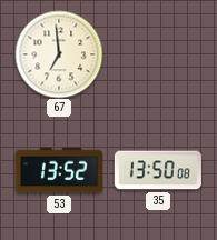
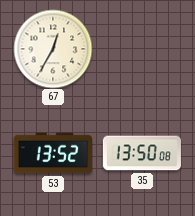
67: 6:59 -> 12:35
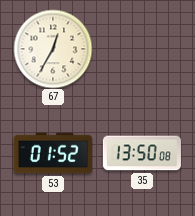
53: 13:52 -> 01:52
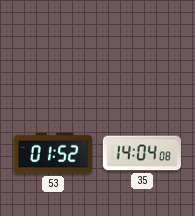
67: 12:35 -> none
35: 13:50 -> 14:04
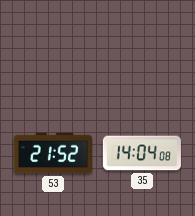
53: 01:52 -> 21:52
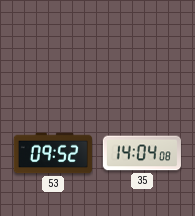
53: 21:52 -> 09:52
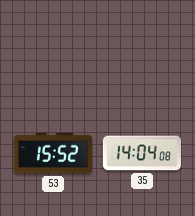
53: 09:52 -> 15:52
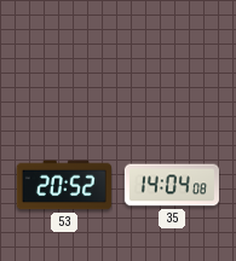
53: 15:52 -> 20:52
